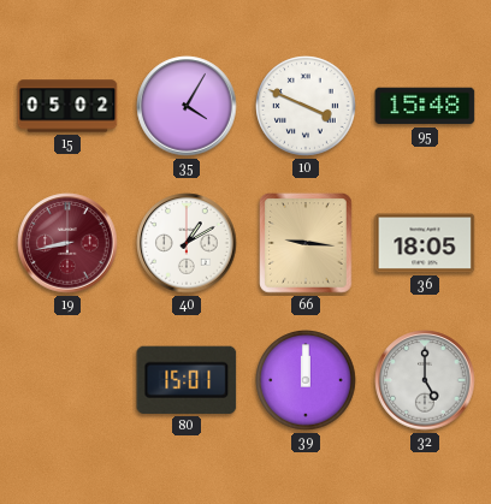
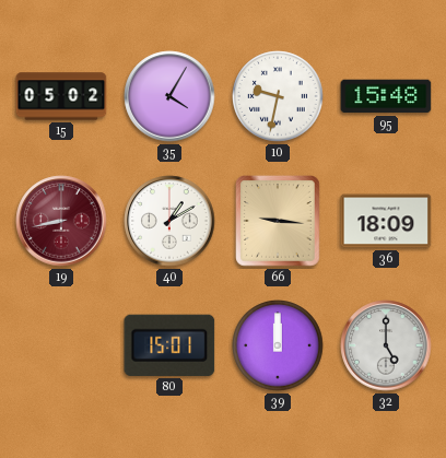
10: 3:49 -> 9:32
36: 18:05 -> 18:09
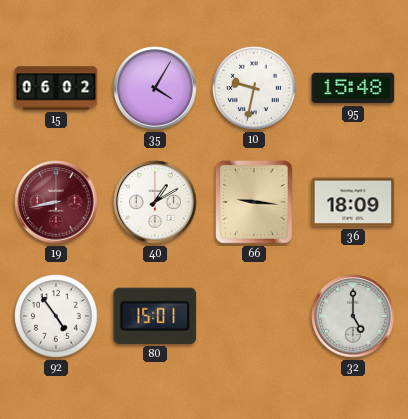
15: 05:02 -> 06:02
92: none -> 4:54
39: 12:00 -> none
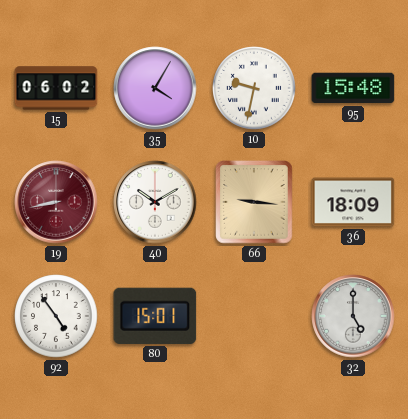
40: 1:10 -> 10:10
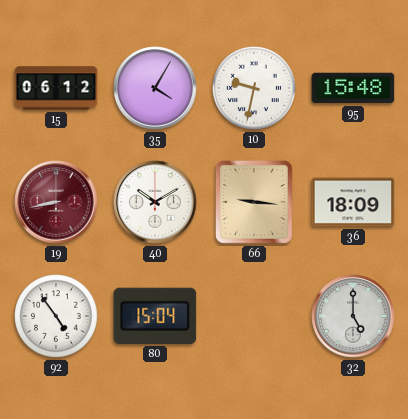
15: 06:02 -> 06:12
80: 15:01 -> 15:04
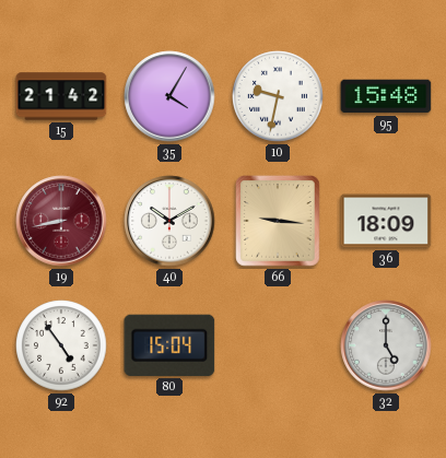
15: 06:12 -> 21:42
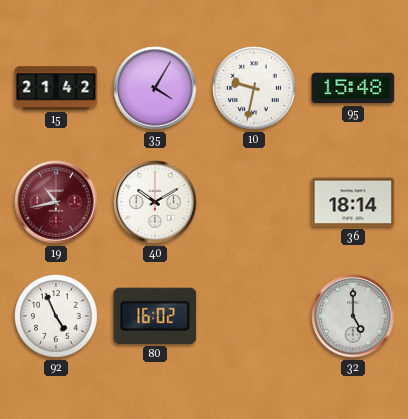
19: 8:43 -> 10:43
66: 9:16 -> none
36: 18:09 -> 18:14
92: 4:54 -> 4:56
80: 15:04 -> 16:02
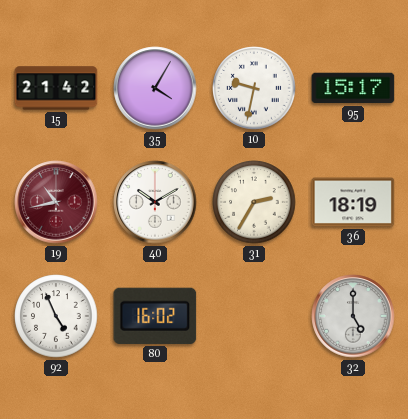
95: 15:48 -> 15:17
31: none -> 2:35
36: 18:14 -> 18:19
